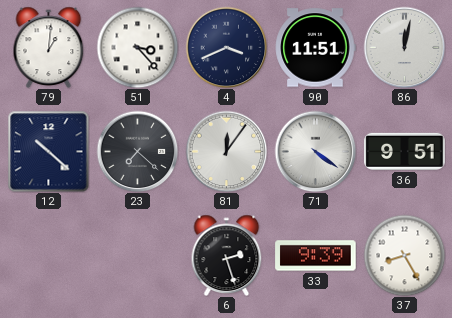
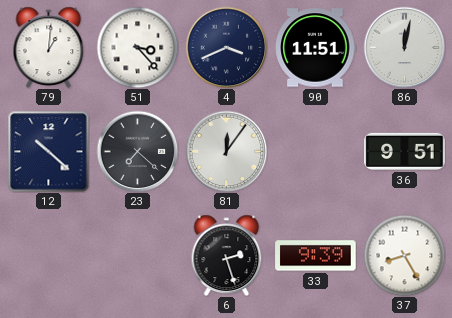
71: 4:21 -> none
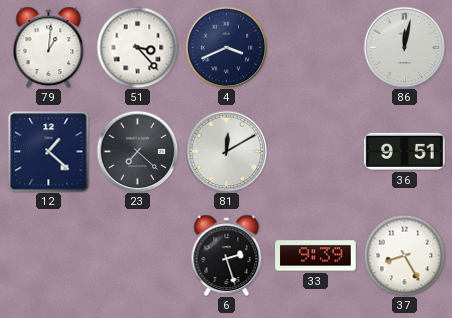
90: 11:51 -> none
12: 10:22 -> 1:22
81: 12:06 -> 12:10
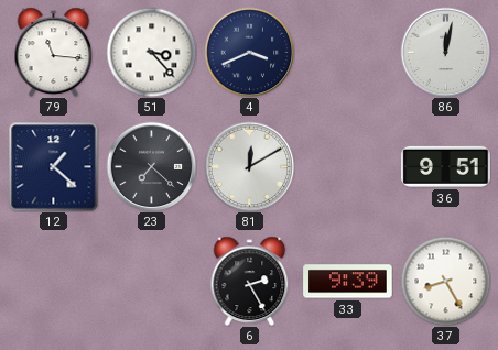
79: 1:01 -> 11:16
6: 2:27 -> 2:25
